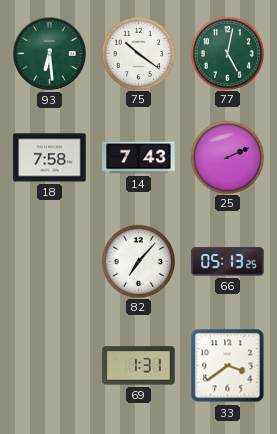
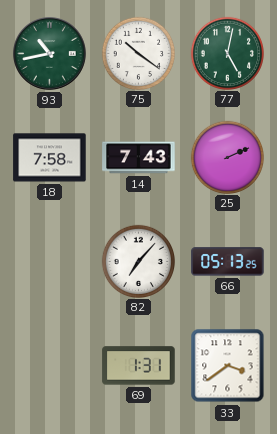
93: 6:29 -> 10:43
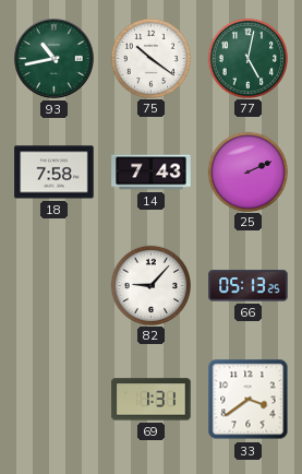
82: 7:07 -> 9:07
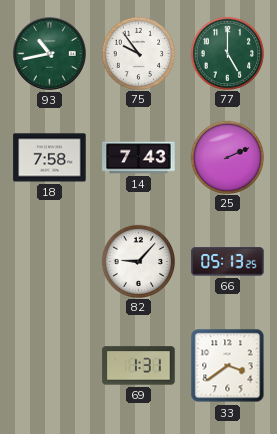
75: 10:21 -> 9:54
77: 5:02 -> 5:00
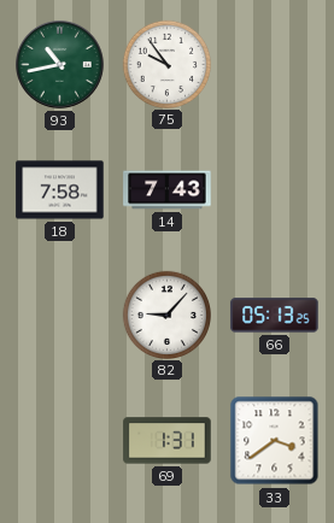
77: 5:00 -> none
25: 2:11 -> none
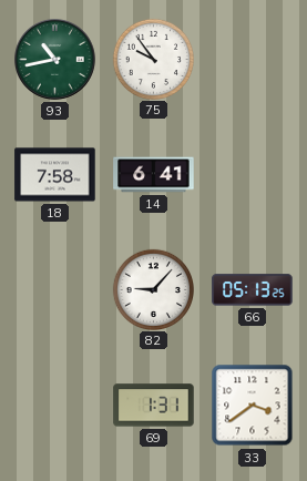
14: 7:43 -> 6:41
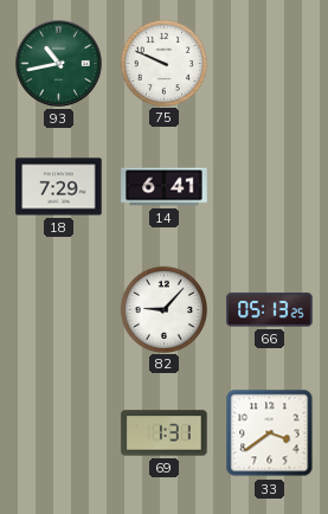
75: 9:54 -> 9:49
18: 7:58 -> 7:29
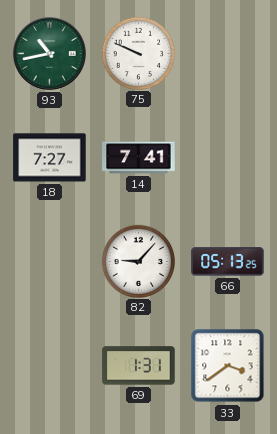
18: 7:29 -> 7:27
14: 6:41 -> 7:41
